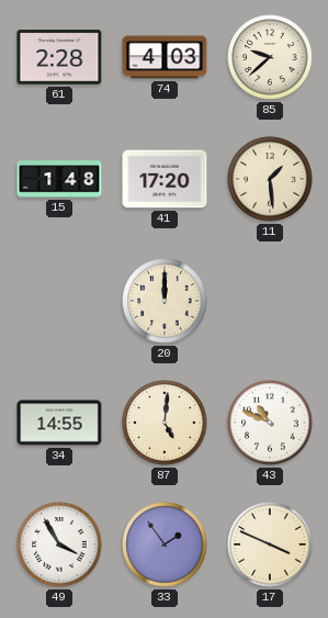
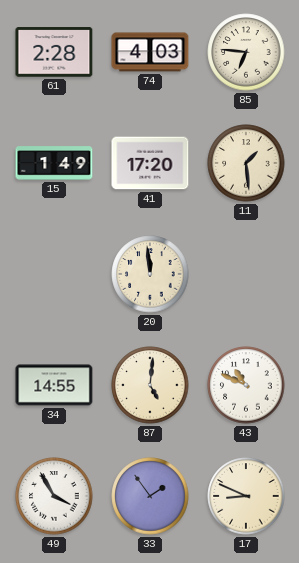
85: 9:38 -> 6:46
15: 1:48 -> 1:49
20: 12:00 -> 11:59
17: 3:49 -> 8:49
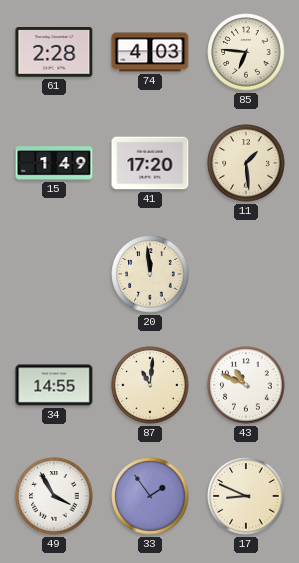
87: 5:01 -> 11:01
